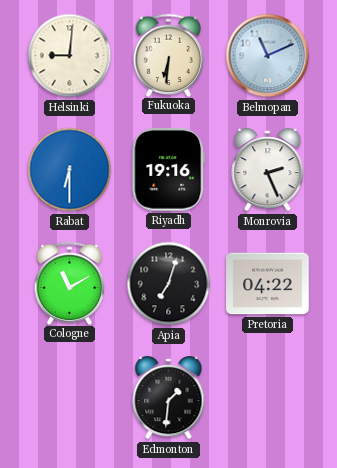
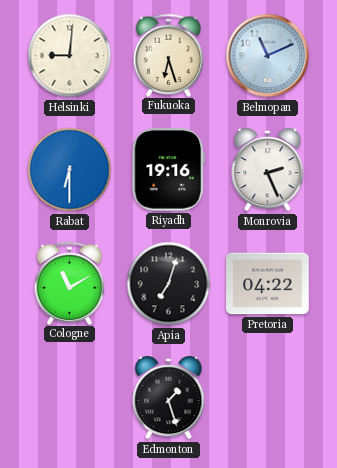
Fukuoka: 6:31 -> 6:27
Edmonton: 1:31 -> 1:27
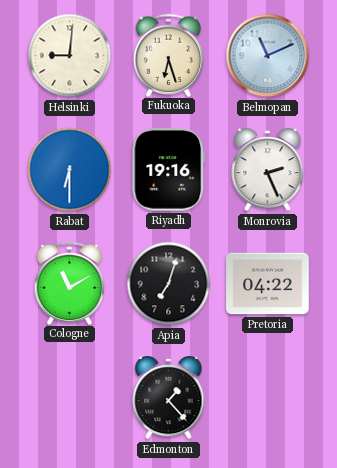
Edmonton: 1:27 -> 1:23
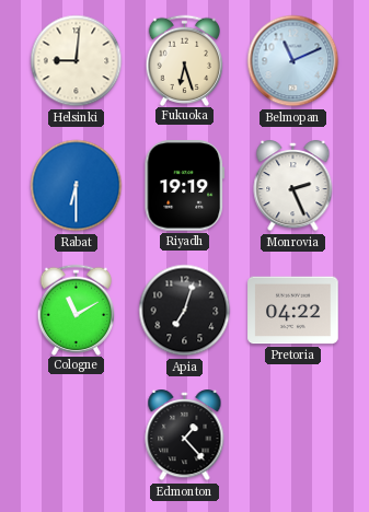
Riyadh: 19:16 -> 19:19
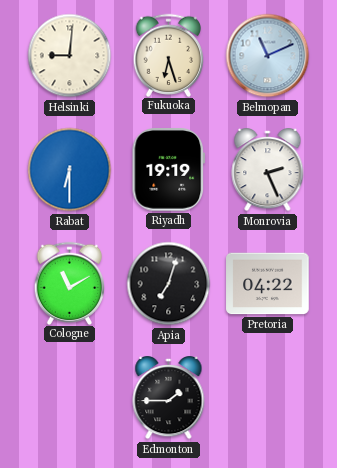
Edmonton: 1:23 -> 1:45
